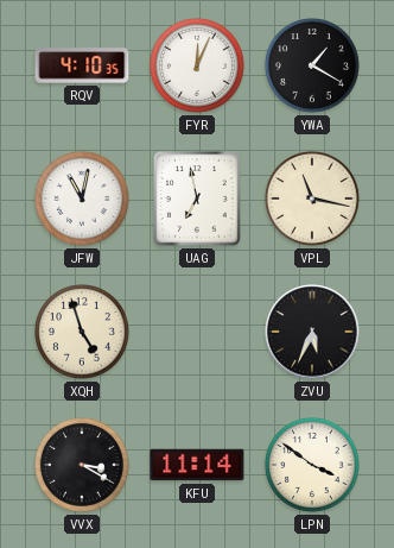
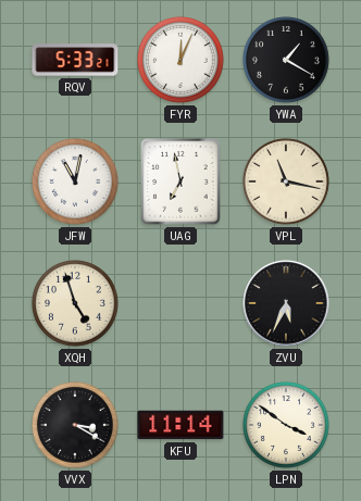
RQV: 4:10 -> 5:33
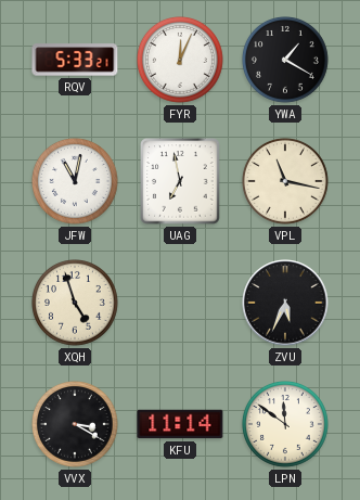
LPN: 3:51 -> 11:51
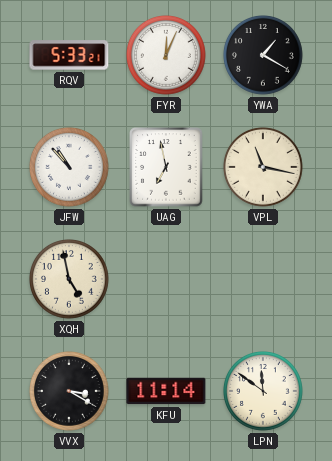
JFW: 11:02 -> 10:53
XQH: 4:57 -> 4:58
ZVU: 5:34 -> none
